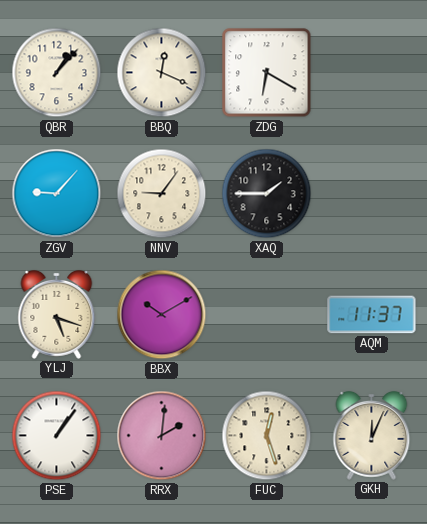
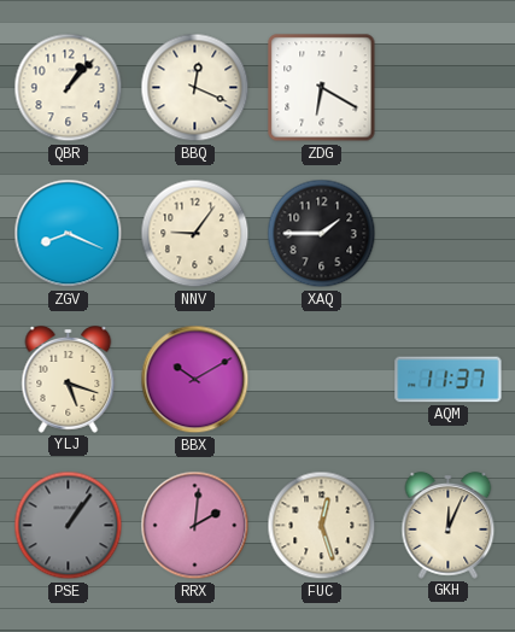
ZGV: 9:07 -> 8:19
PSE dial: white -> grey
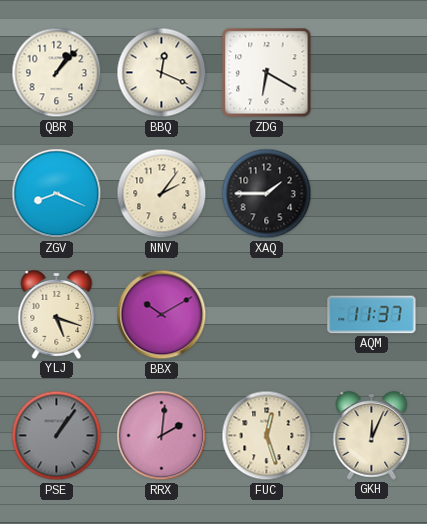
NNV: 9:06 -> 2:06
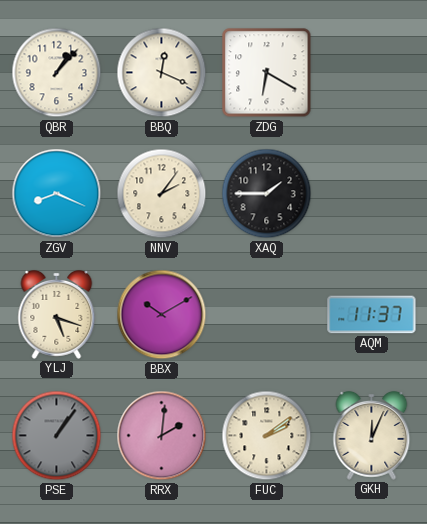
FUC: 12:27 -> 2:09
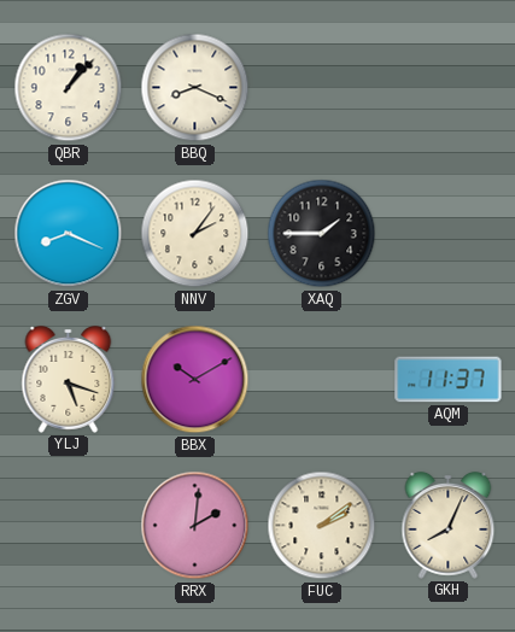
BBQ: 12:19 -> 8:19
ZDG: 6:20 -> none
PSE: 1:06 -> none
GKH: 12:04 -> 8:04
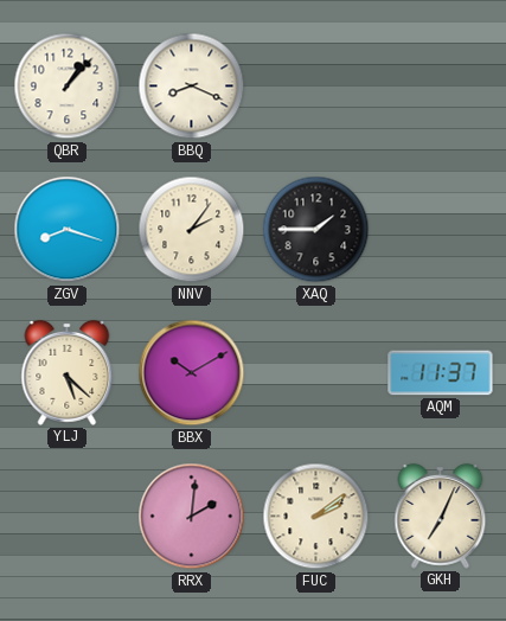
ZGV: 8:19 -> 8:18
YLJ: 5:18 -> 5:22
GKH: 8:04 -> 7:04
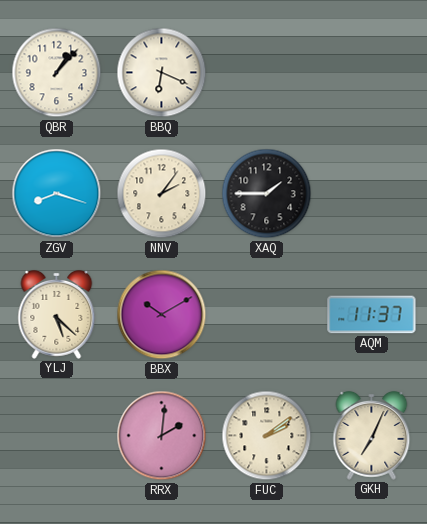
BBQ: 8:19 -> 6:19
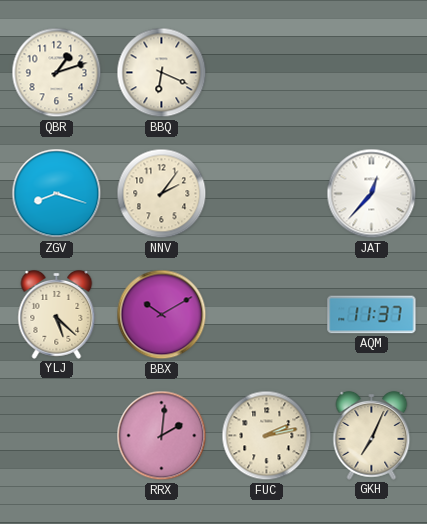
QBR: 1:07 -> 1:12
XAQ: 1:45 -> none
JAT: none -> 12:37
FUC: 2:09 -> 2:13
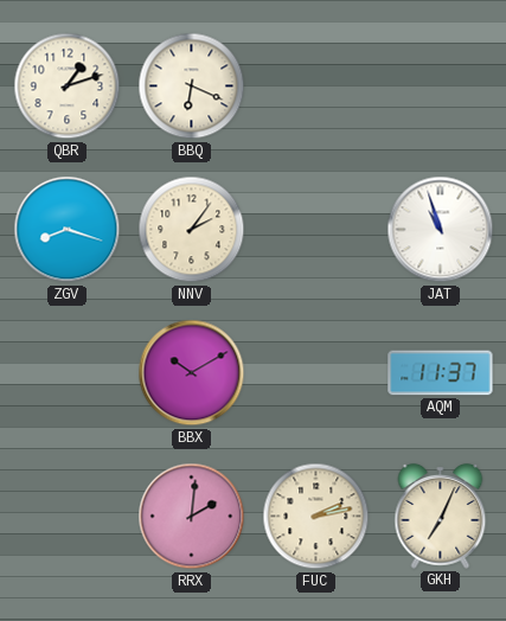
JAT: 12:37 -> 10:57
YLJ: 5:22 -> none
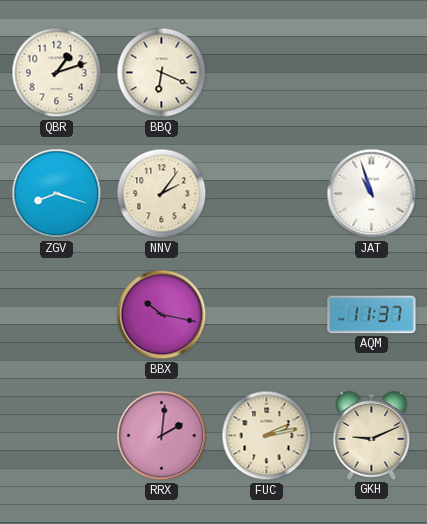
BBX: 10:10 -> 10:17
GKH: 7:04 -> 9:11
